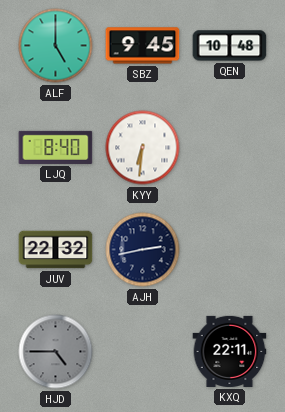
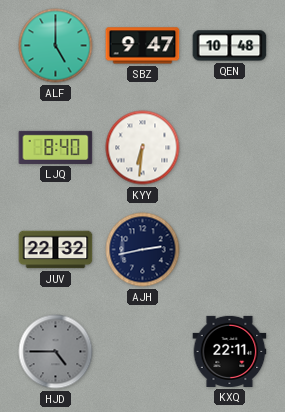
SBZ: 9:45 -> 9:47
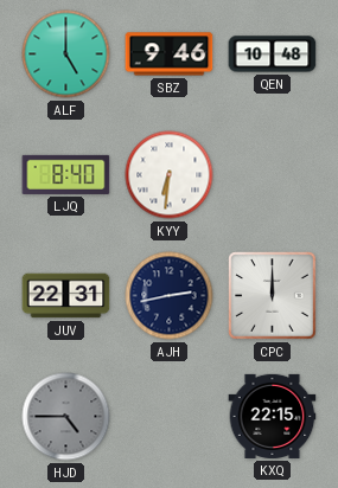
SBZ: 9:47 -> 9:46
JUV: 22:32 -> 22:31
CPC: none -> 12:00
KXQ: 22:11 -> 22:15
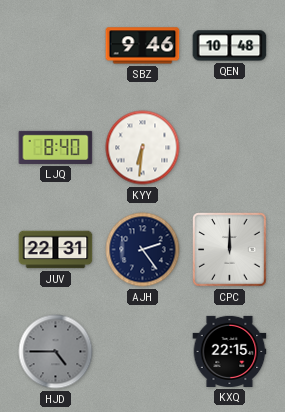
ALF: 5:00 -> none
AJH: 2:43 -> 2:24
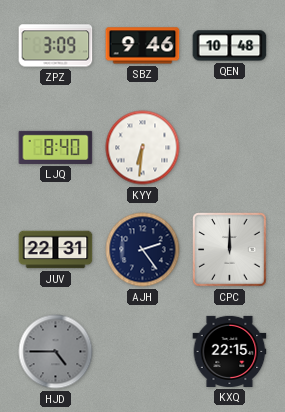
ZPZ: none -> 3:09
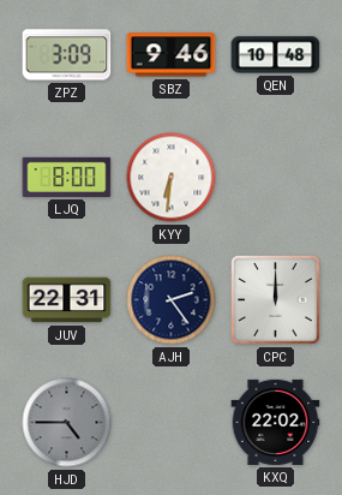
LJQ: 8:40 -> 8:00
KXQ: 22:15 -> 22:02
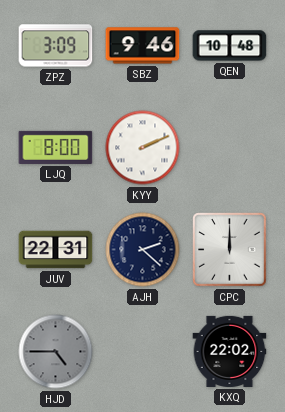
KYY: 6:31 -> 2:11
AJH: 2:24 -> 2:22
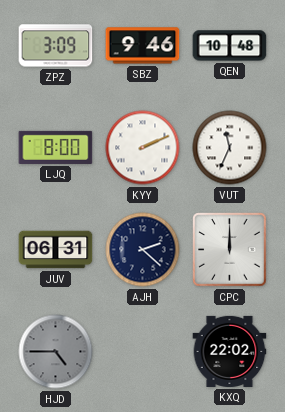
VUT: none -> 11:34
JUV: 22:31 -> 06:31
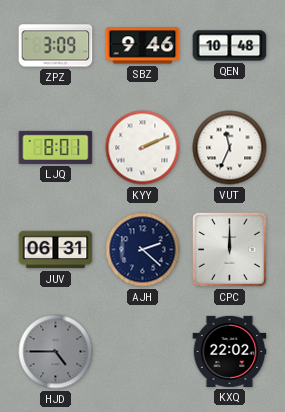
LJQ: 8:00 -> 8:01
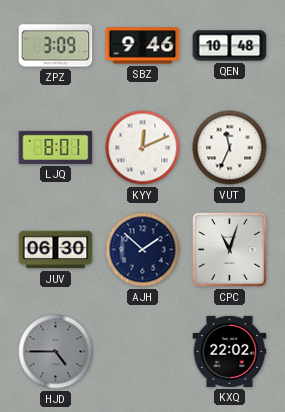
KYY: 2:11 -> 12:11
JUV: 06:31 -> 06:30
AJH: 2:22 -> 1:52
CPC: 12:00 -> 11:03
